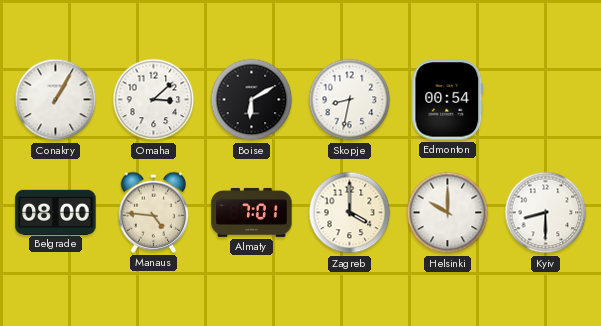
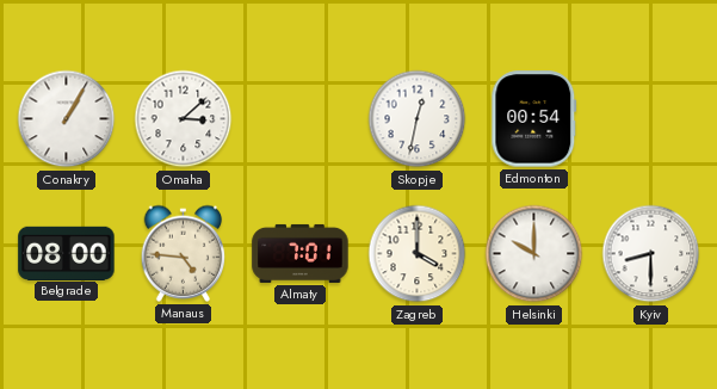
Boise: 6:10 -> none
Skopje: 8:32 -> 12:32
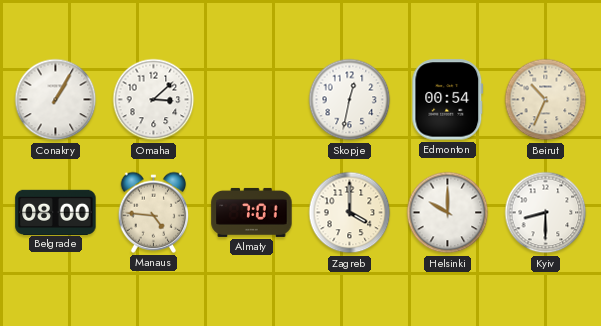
Beirut: none -> 10:34
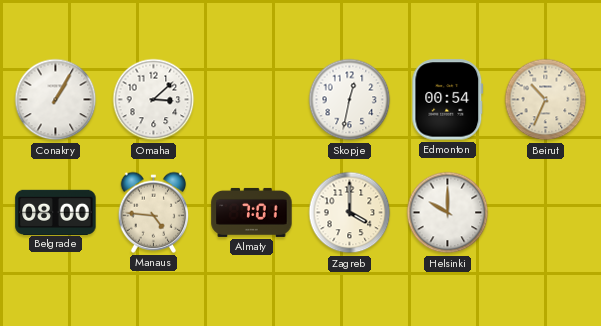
Kyiv: 8:30 -> none
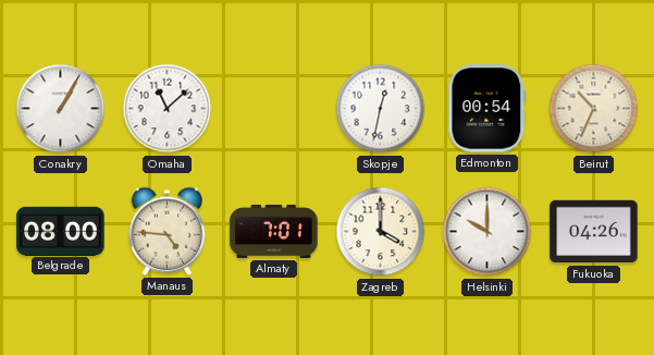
Omaha: 3:08 -> 11:08
Fukuoka: none -> 04:26
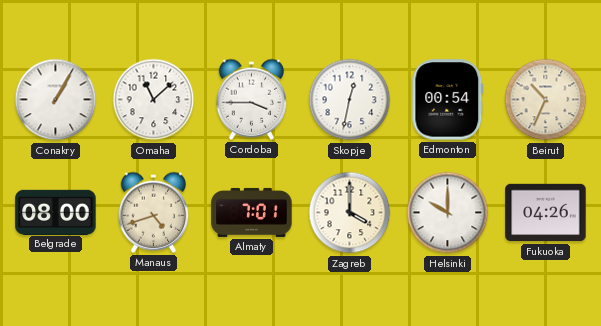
Cordoba: none -> 3:45
Manaus: 4:46 -> 4:42
